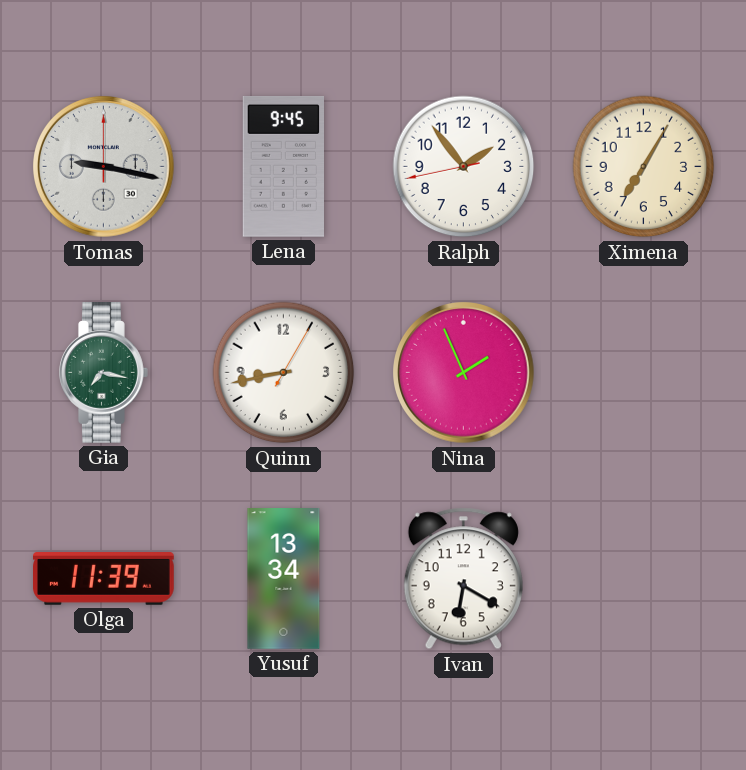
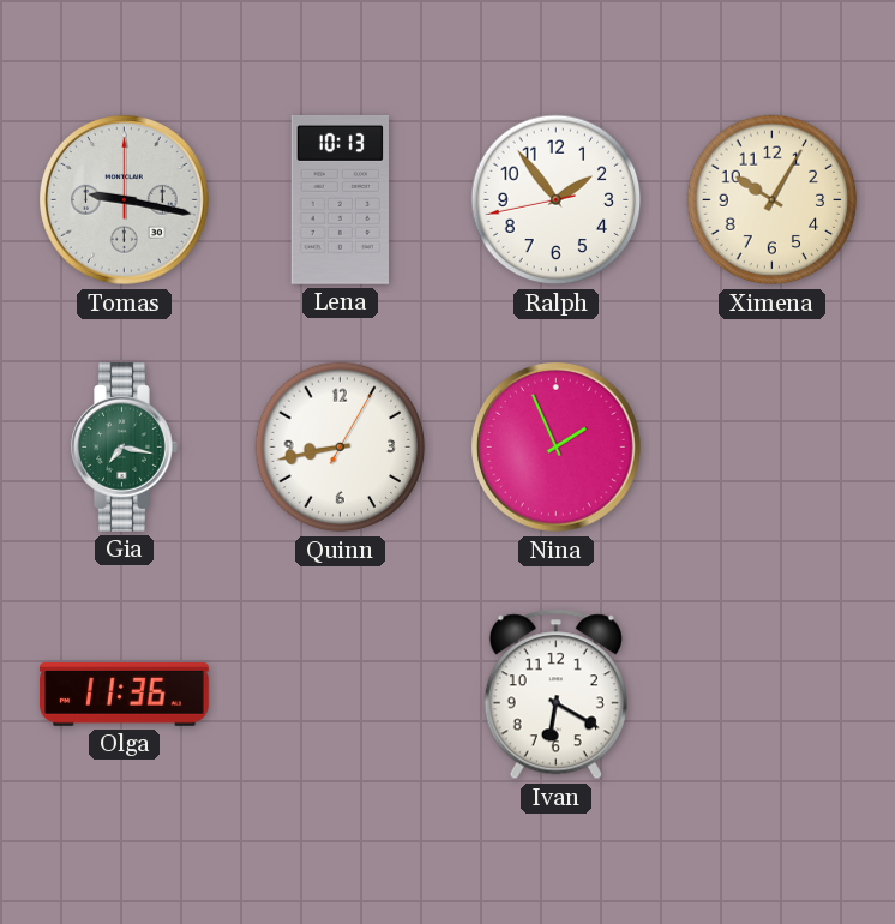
Lena: 9:45 -> 10:13
Ximena: 7:05 -> 10:05
Olga: 11:39 -> 11:36
Yusuf: 13:34 -> none
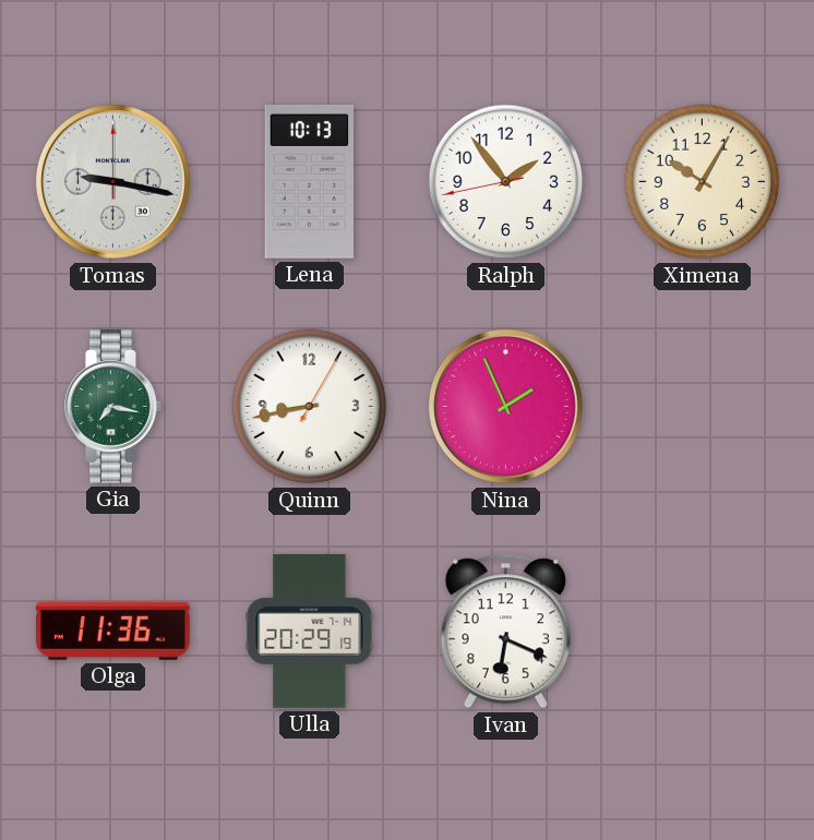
Ulla: none -> 20:29
Ivan: 6:20 -> 6:19
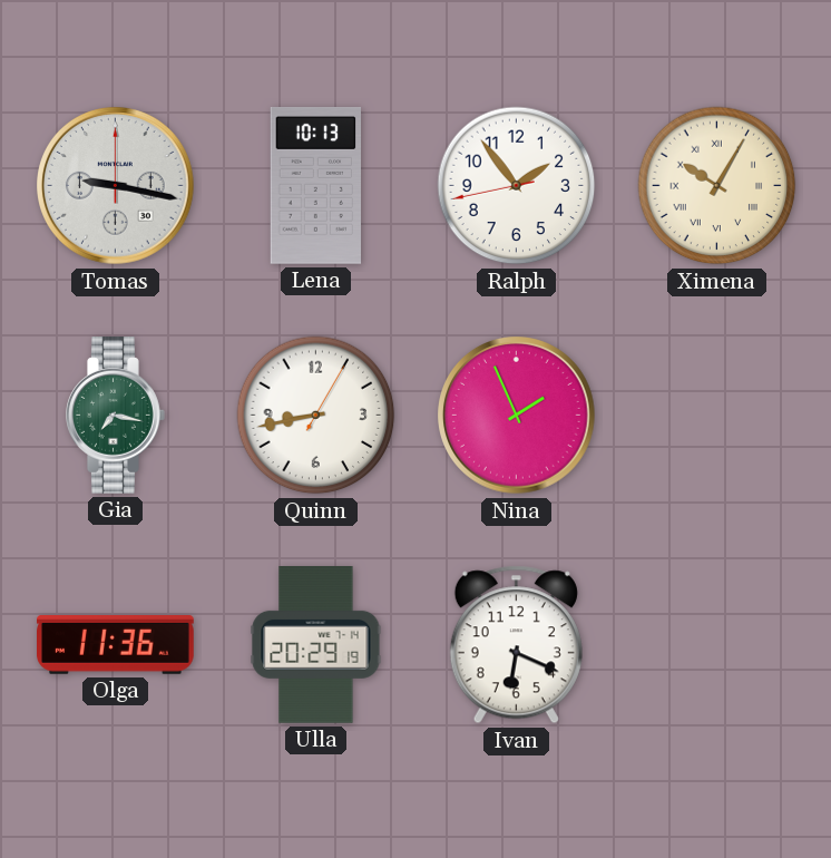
Ximena numerals: Arabic -> Roman
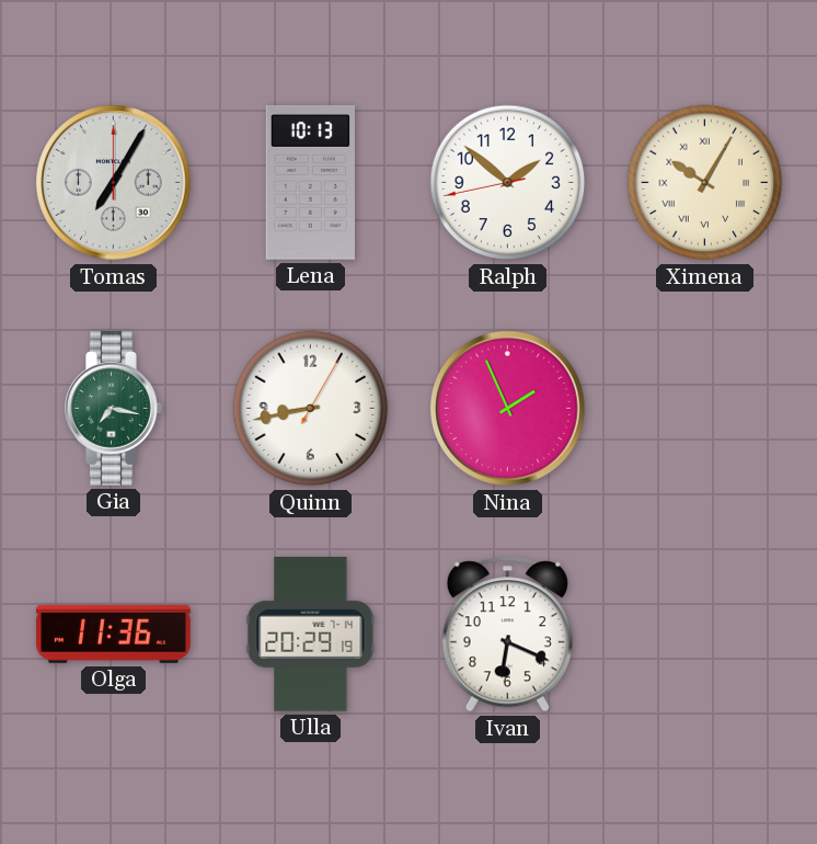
Tomas: 9:17 -> 7:05
Ralph: 1:53 -> 1:51
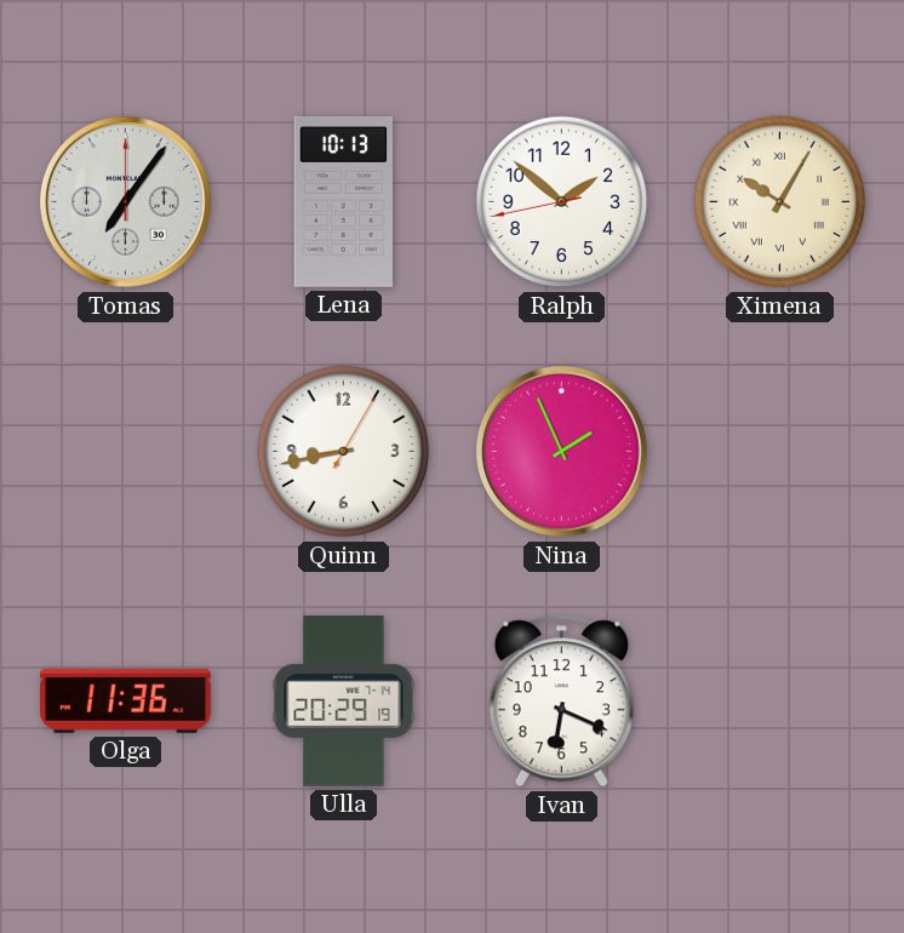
Tomas: 7:05 -> 7:06
Gia: 7:17 -> none
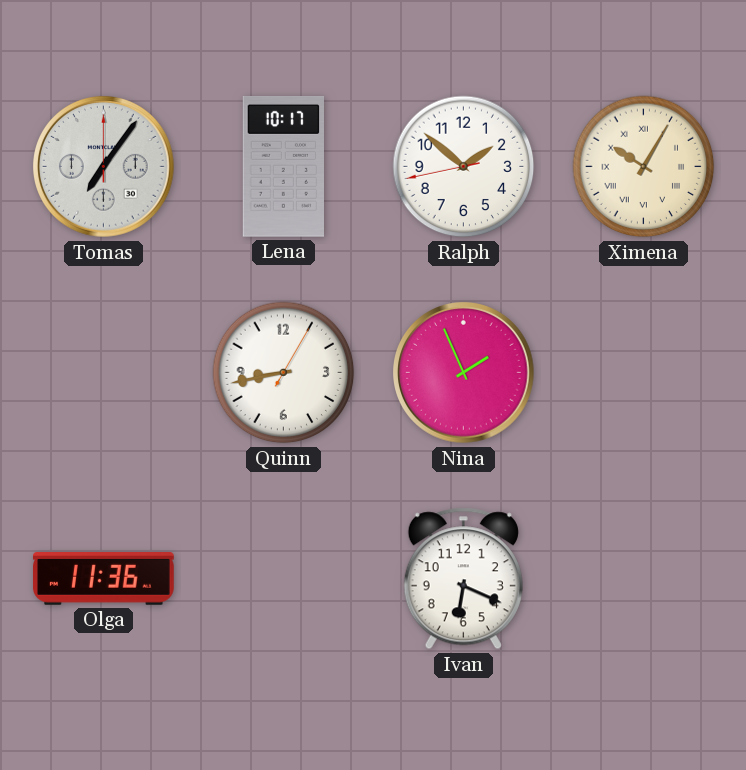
Lena: 10:13 -> 10:17
Ulla: 20:29 -> none
